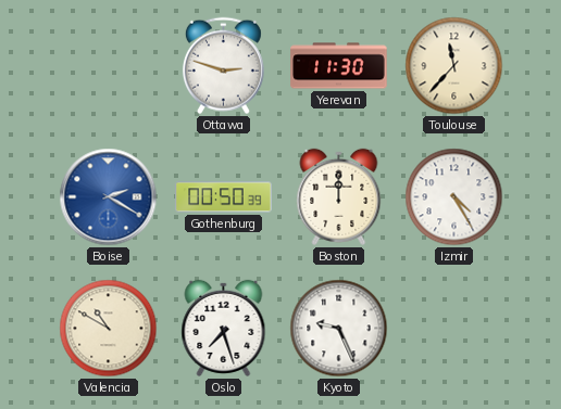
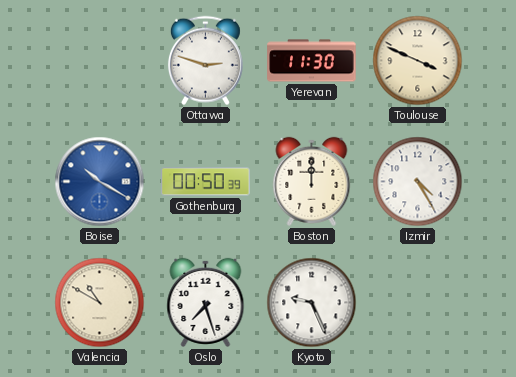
Toulouse: 11:37 -> 3:49
Boise: 2:20 -> 10:20
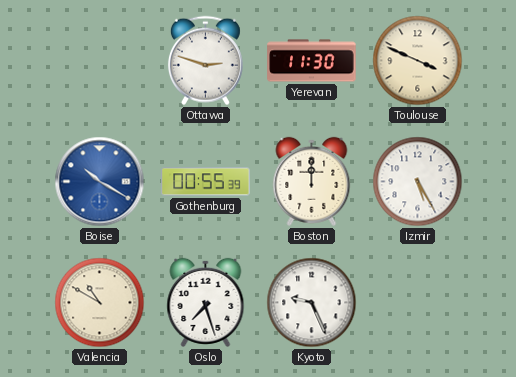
Gothenburg: 00:50 -> 00:55
Izmir: 4:25 -> 5:25
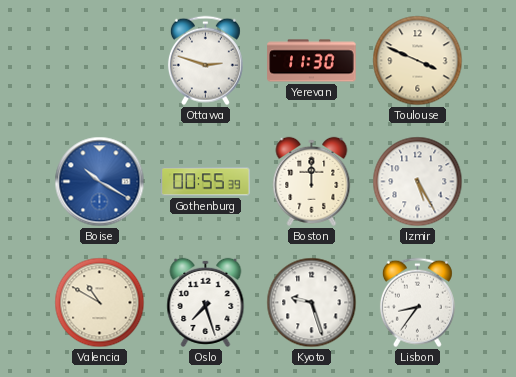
Kyoto: 9:26 -> 9:27
Lisbon: none -> 8:36
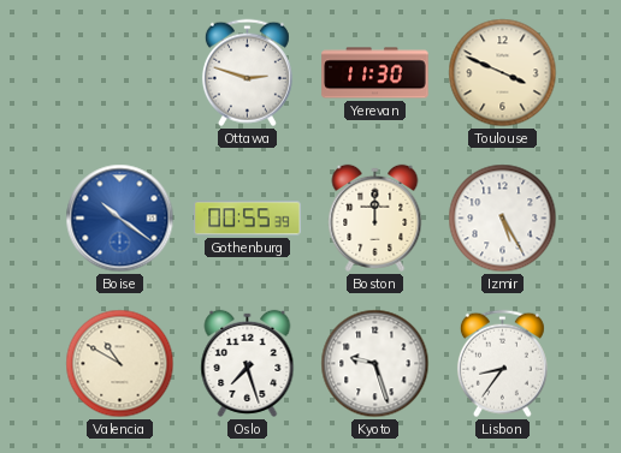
Boise: 10:20 -> 10:21
